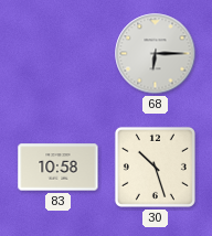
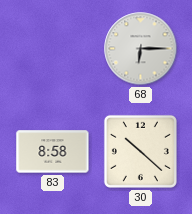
83: 10:58 -> 8:58
30: 10:27 -> 10:22
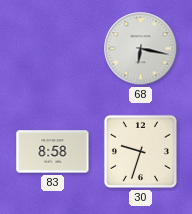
68: 6:15 -> 6:17
30: 10:22 -> 9:33
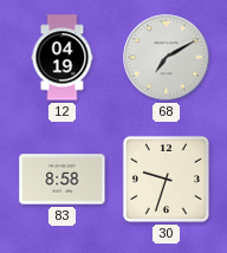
12: none -> 04:19
68: 6:17 -> 7:10
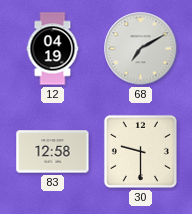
83: 8:58 -> 12:58
30: 9:33 -> 9:30
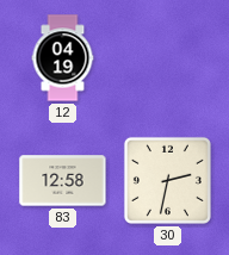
68: 7:10 -> none
30: 9:30 -> 2:32
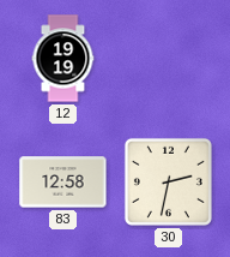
12: 04:19 -> 19:19
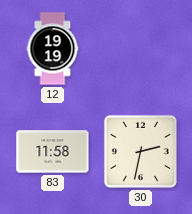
83: 12:58 -> 11:58
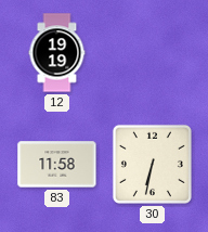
30: 2:32 -> 6:32
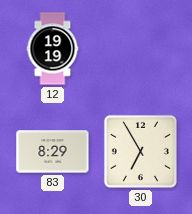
83: 11:58 -> 8:29
30: 6:32 -> 6:55
